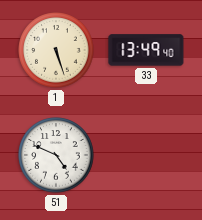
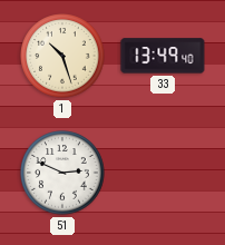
1: 5:27 -> 10:27
51: 4:49 -> 2:49
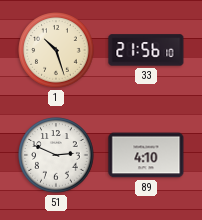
33: 13:49 -> 21:56
89: none -> 4:10
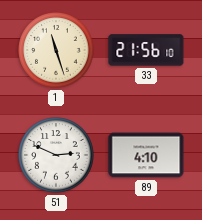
1: 10:27 -> 11:27
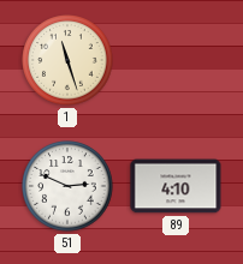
33: 21:56 -> none
